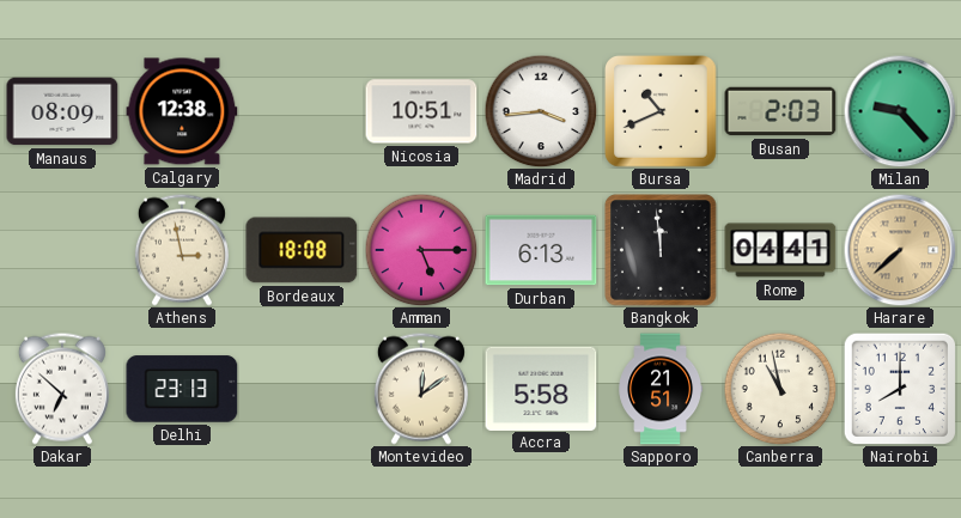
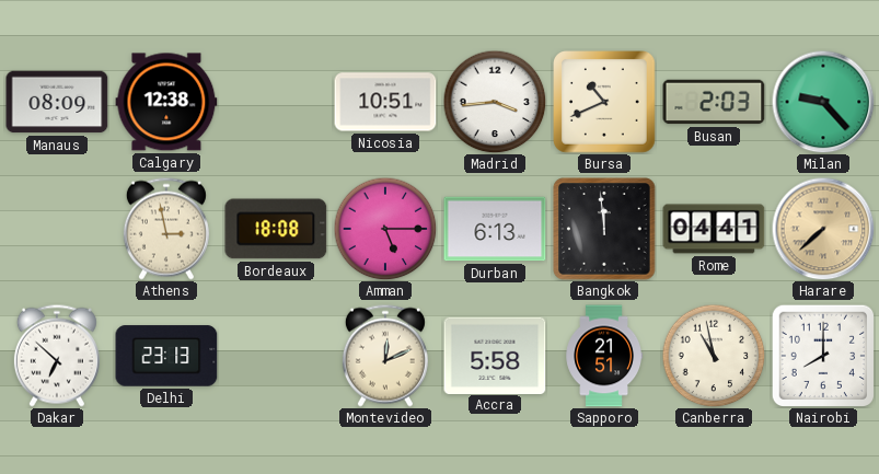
Montevideo: 12:09 -> 12:11
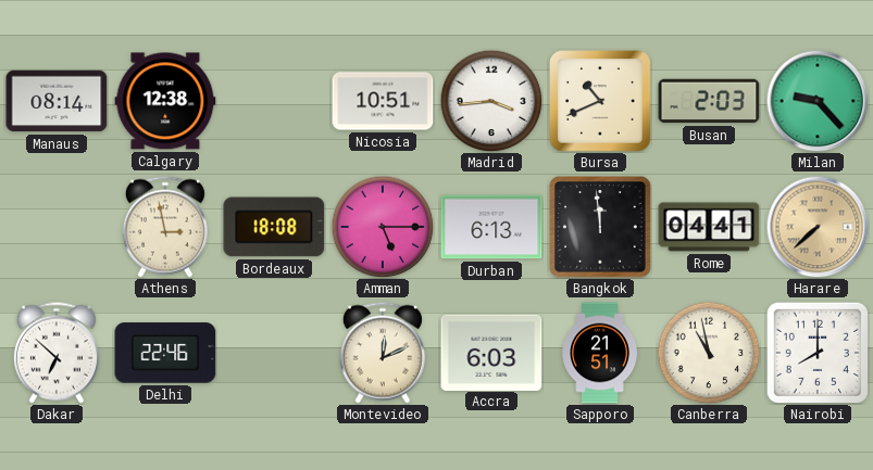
Manaus: 08:09 -> 08:14
Delhi: 23:13 -> 22:46
Accra: 5:58 -> 6:03
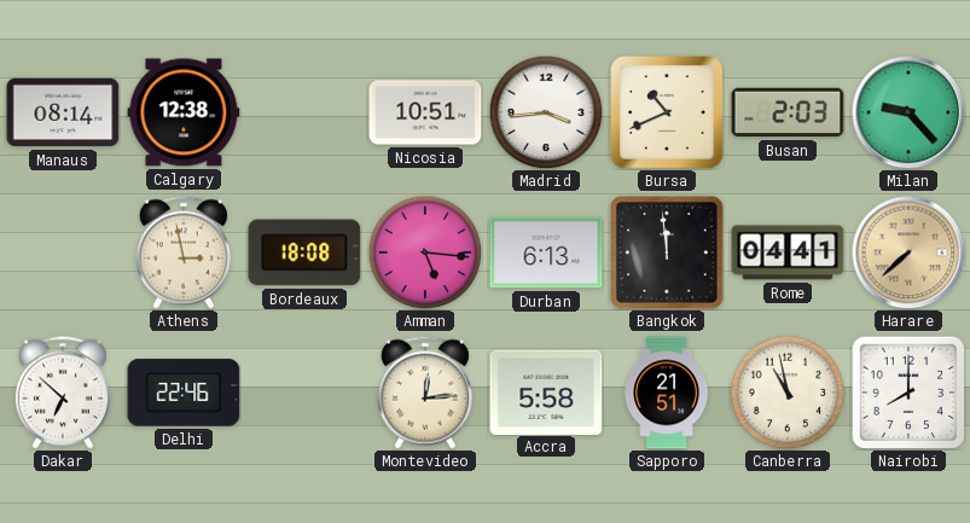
Amman: 5:15 -> 5:16
Montevideo: 12:11 -> 12:14
Accra: 6:03 -> 5:58
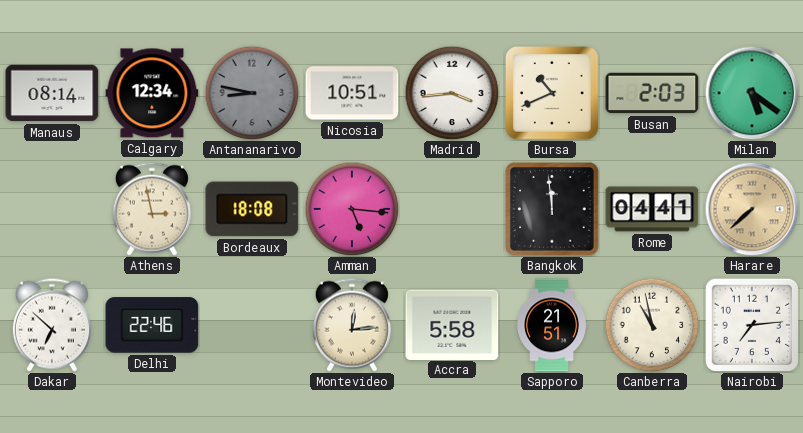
Calgary: 12:38 -> 12:34
Antananarivo: none -> 8:47
Milan: 9:23 -> 5:21
Durban: 6:13 -> none
Nairobi: 8:00 -> 7:14
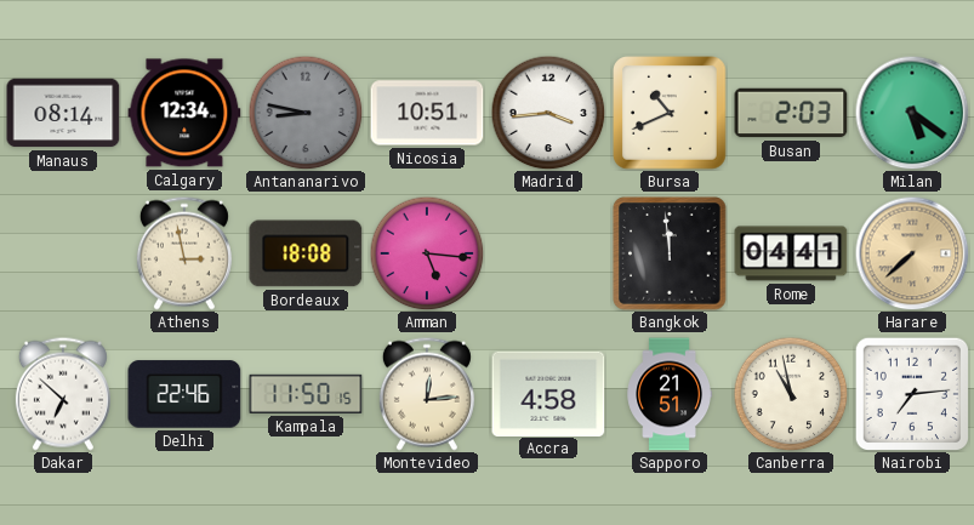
Kampala: none -> 11:50
Accra: 5:58 -> 4:58
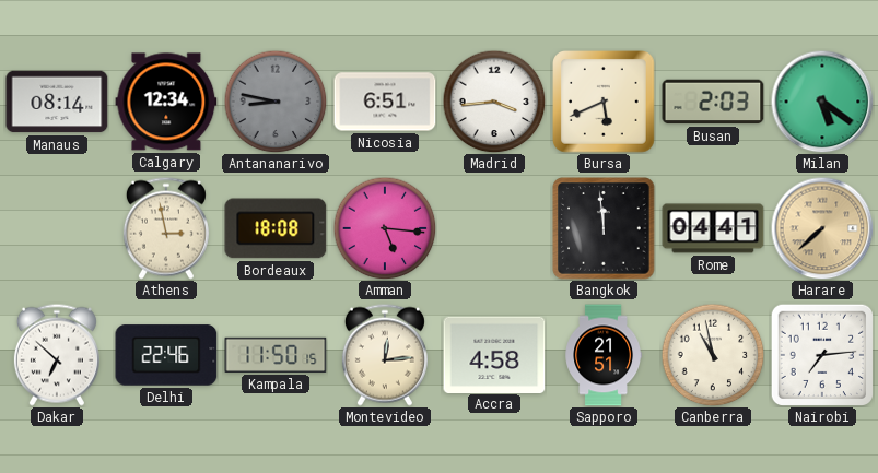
Nicosia: 10:51 -> 6:51
Bursa: 10:41 -> 5:41
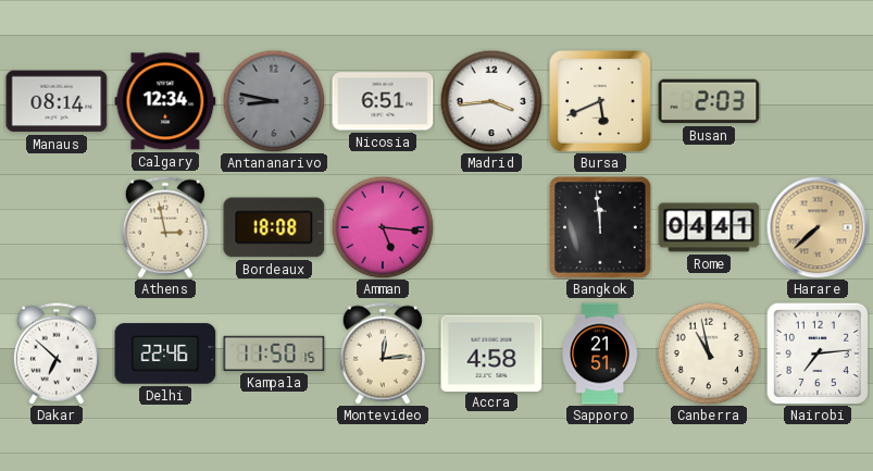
Milan: 5:21 -> none
